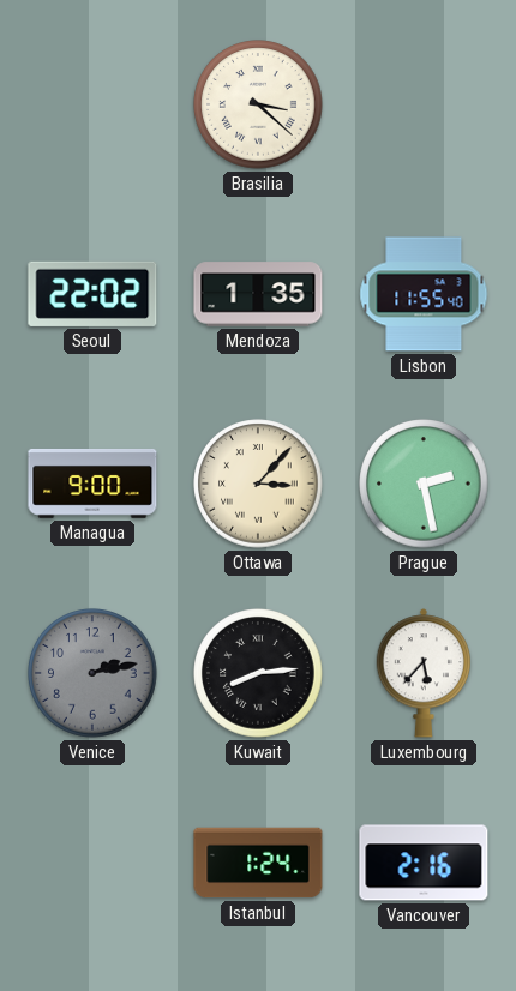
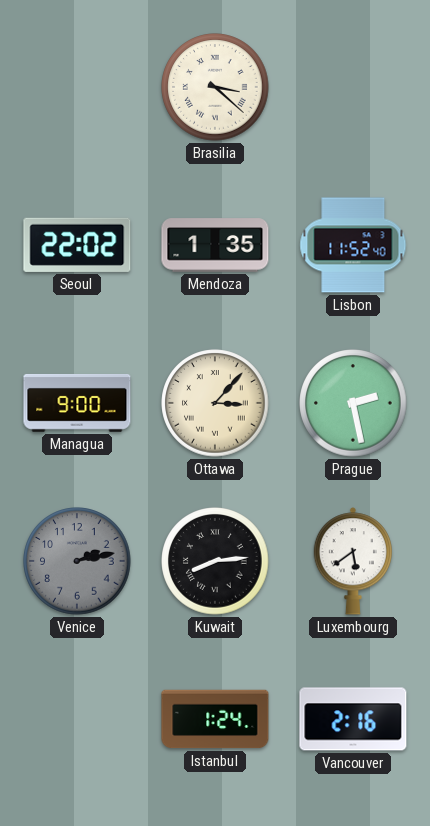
Lisbon: 11:55 -> 11:52
Luxembourg: 5:37 -> 5:39
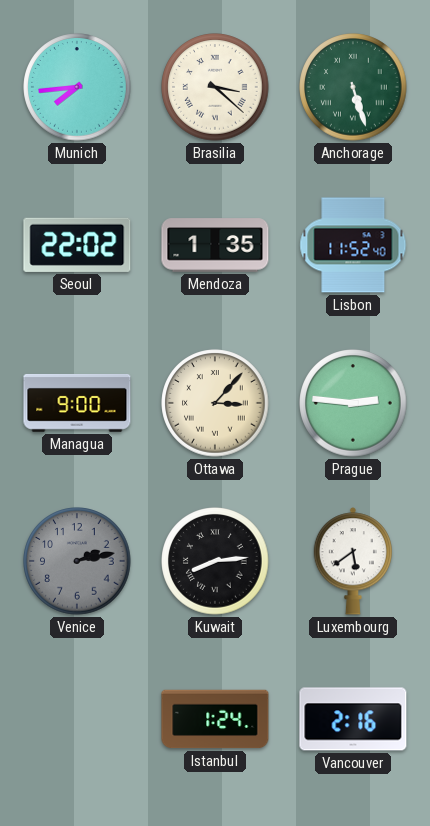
Munich: none -> 7:44
Anchorage: none -> 5:27
Prague: 2:28 -> 2:46
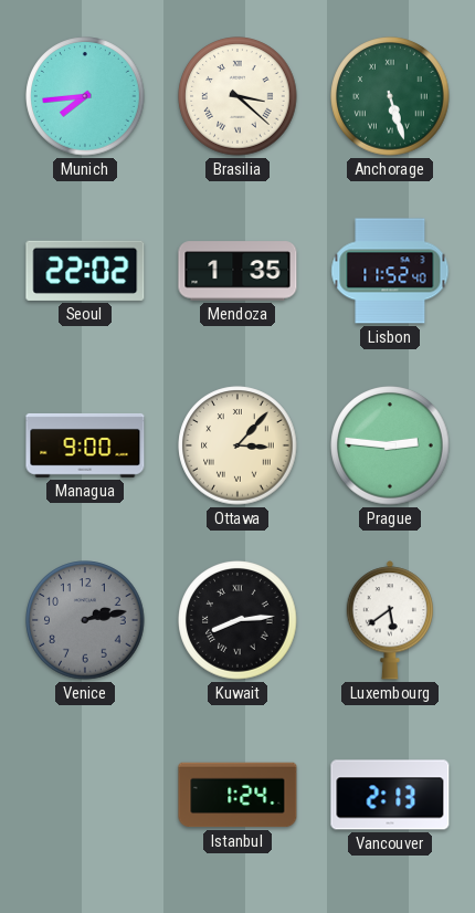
Vancouver: 2:16 -> 2:13
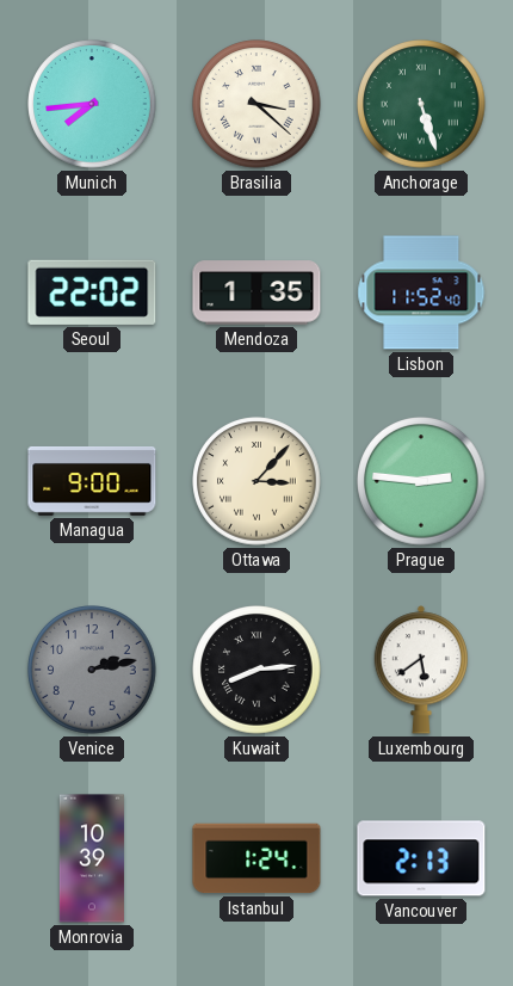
Monrovia: none -> 10:39
